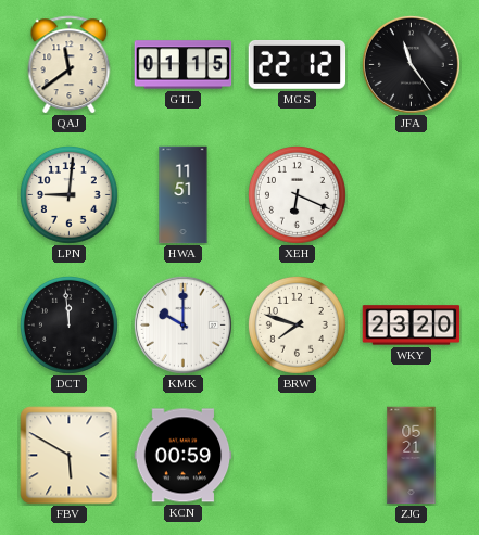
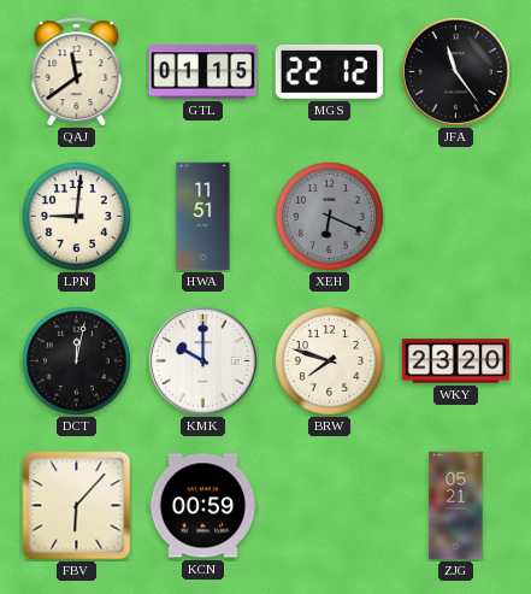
XEH dial: white -> grey
DCT: 11:59 -> 12:02
FBV: 5:50 -> 6:07
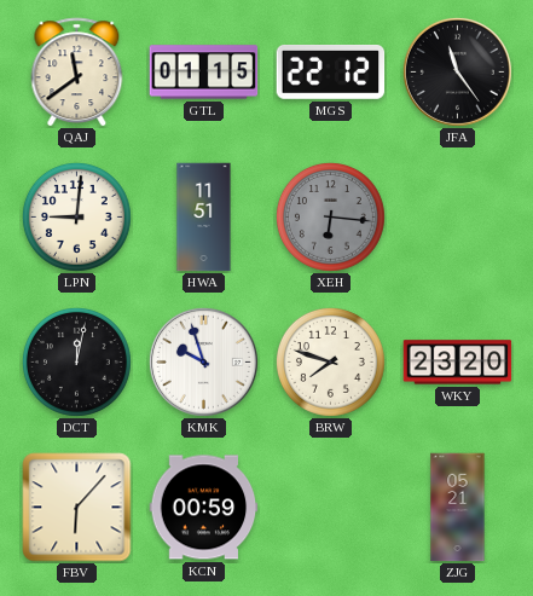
XEH: 6:19 -> 6:16
KMK: 10:00 -> 9:57
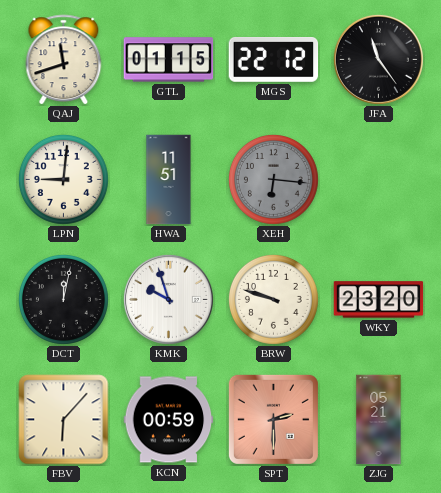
QAJ: 11:39 -> 11:42
BRW: 7:48 -> 9:48
SPT: none -> 2:30
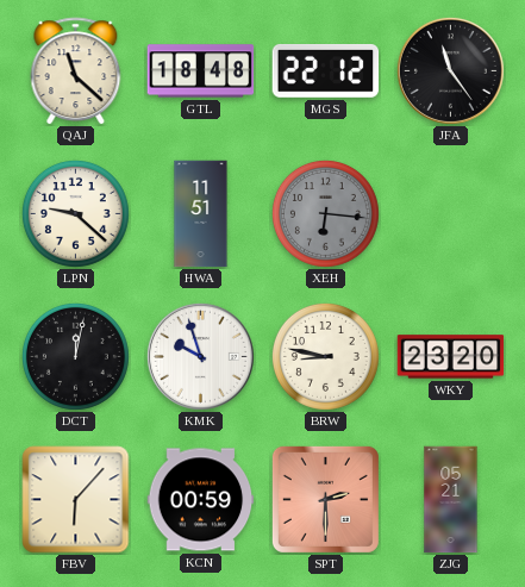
QAJ: 11:42 -> 11:22
GTL: 01:15 -> 18:48
LPN: 9:01 -> 9:22
BRW: 9:48 -> 8:47
